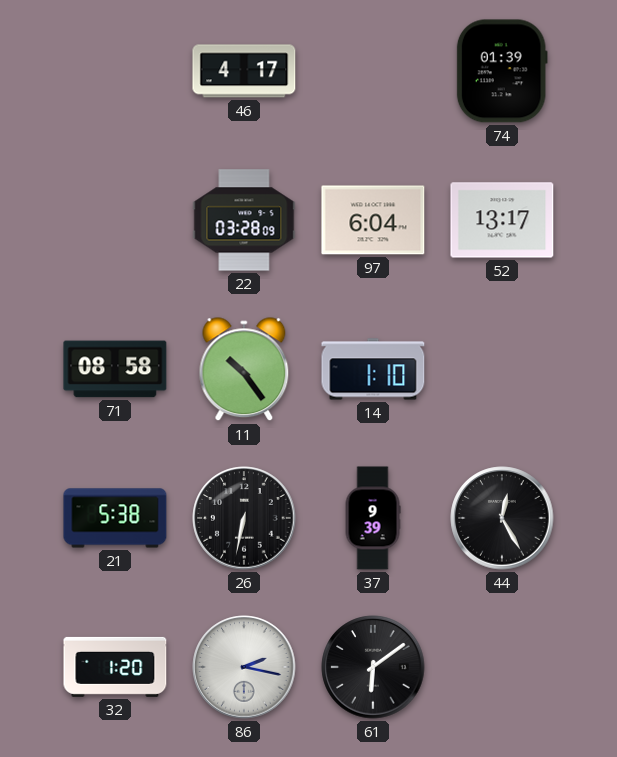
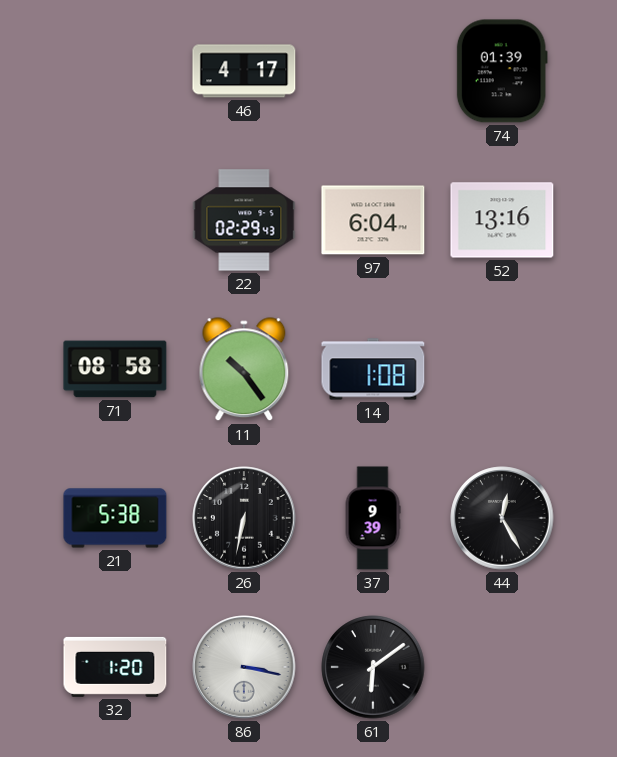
22: 03:28 -> 02:29
52: 13:17 -> 13:16
14: 1:10 -> 1:08
86: 2:17 -> 3:17
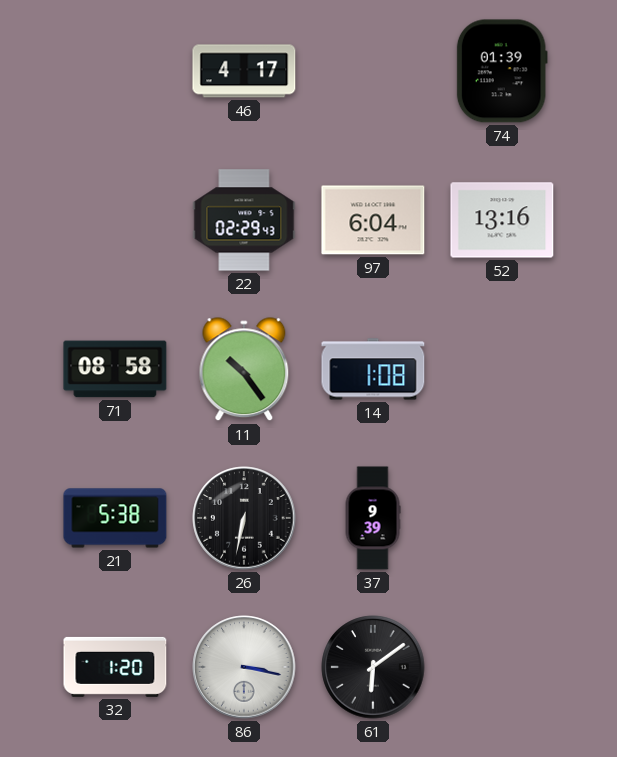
44: 12:25 -> none
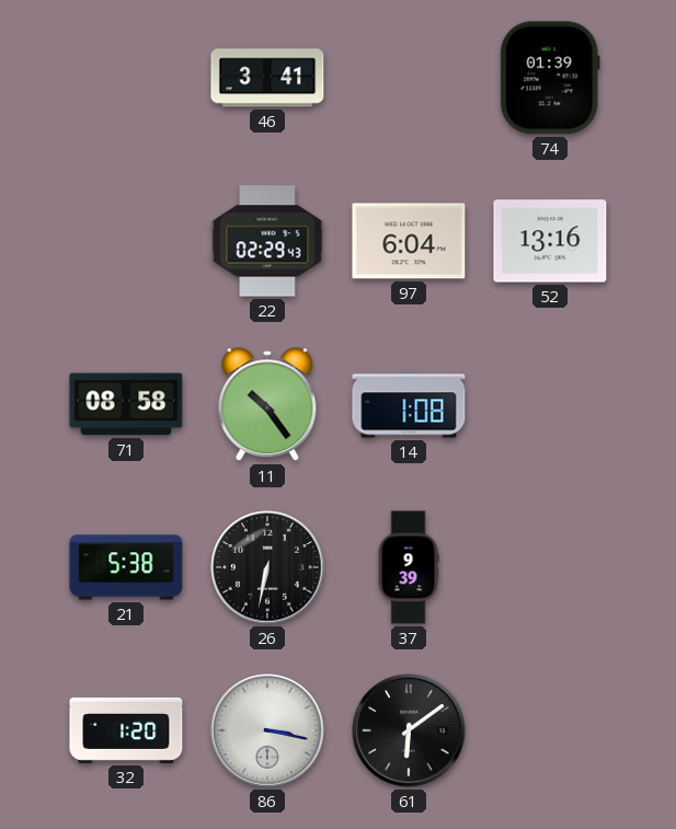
46: 4:17 -> 3:41
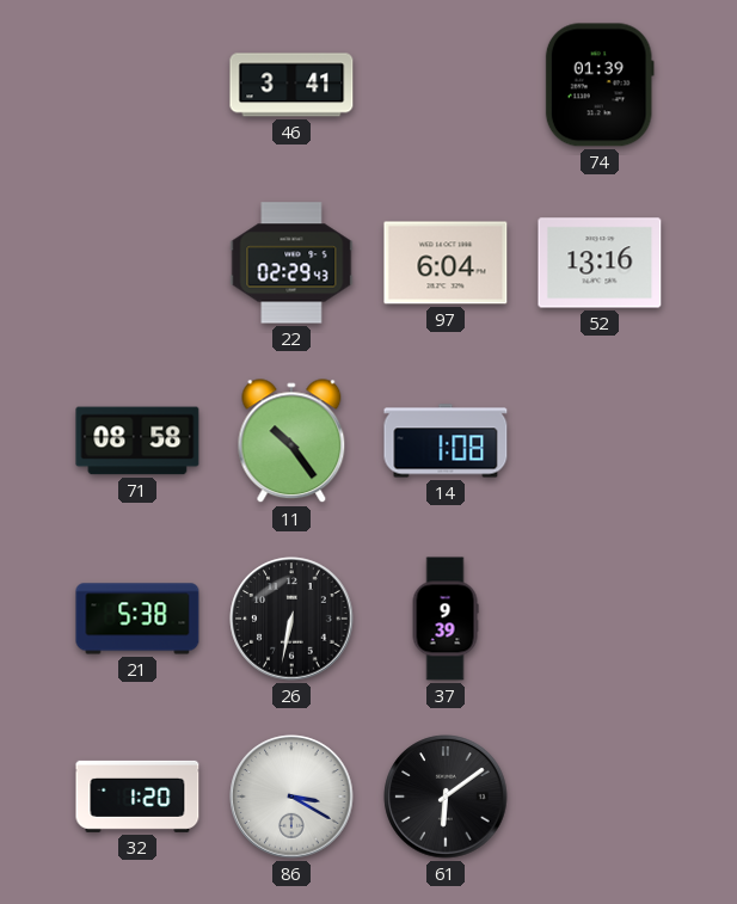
86: 3:17 -> 3:20
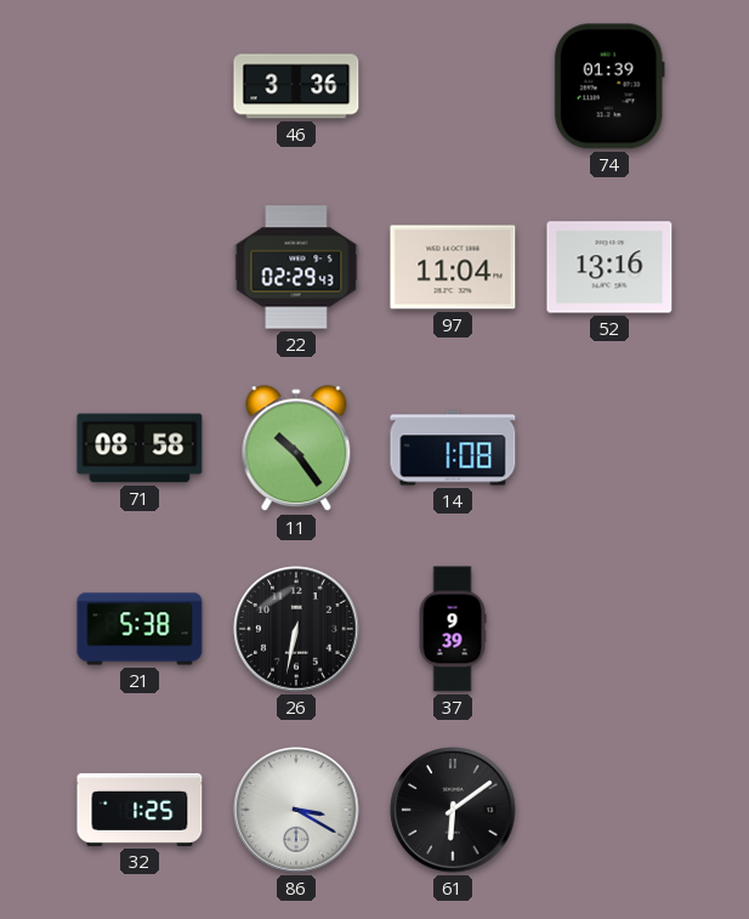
46: 3:41 -> 3:36
97: 6:04 -> 11:04
32: 1:20 -> 1:25
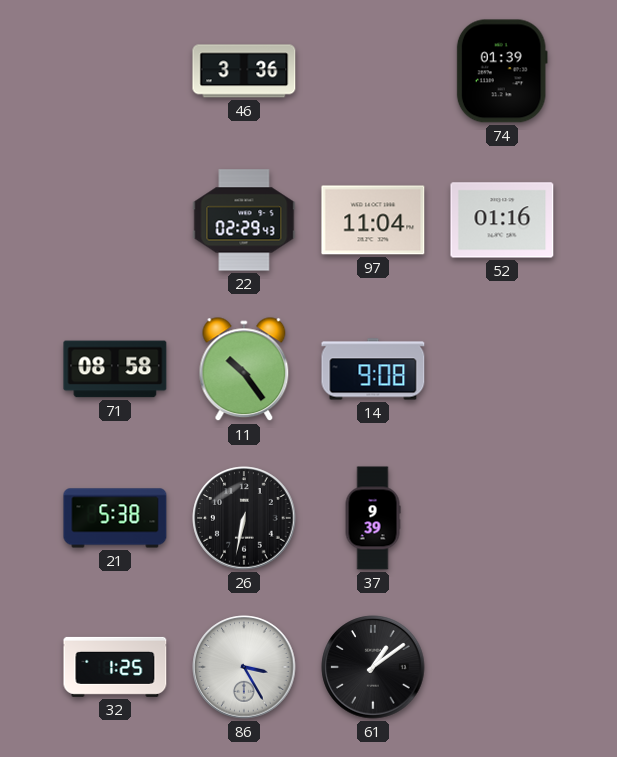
52: 13:16 -> 01:16
14: 1:08 -> 9:08
86: 3:20 -> 3:25
61: 6:09 -> 1:09
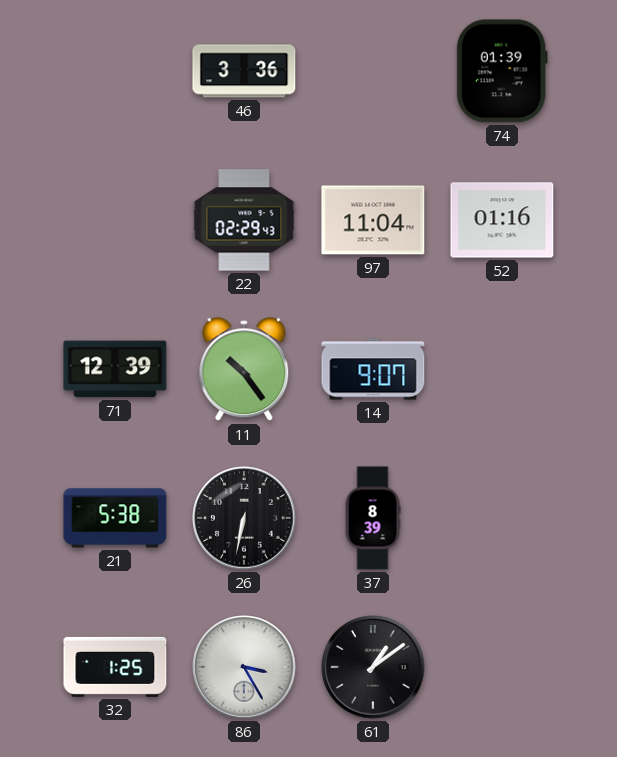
71: 08:58 -> 12:39
14: 9:08 -> 9:07
37: 9:39 -> 8:39
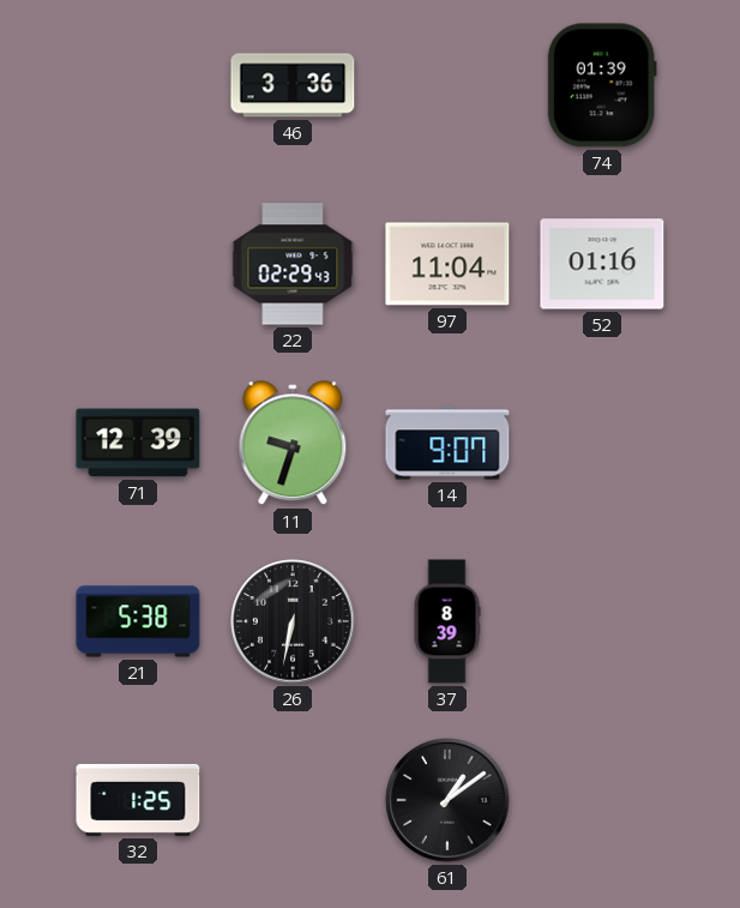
11: 10:24 -> 9:33
86: 3:25 -> none
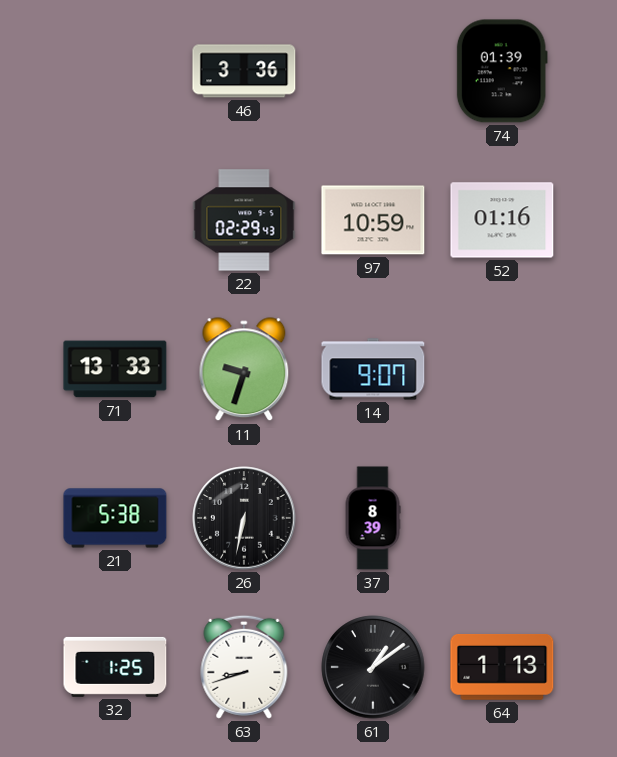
97: 11:04 -> 10:59
71: 12:39 -> 13:33
63: none -> 8:42
64: none -> 1:13
